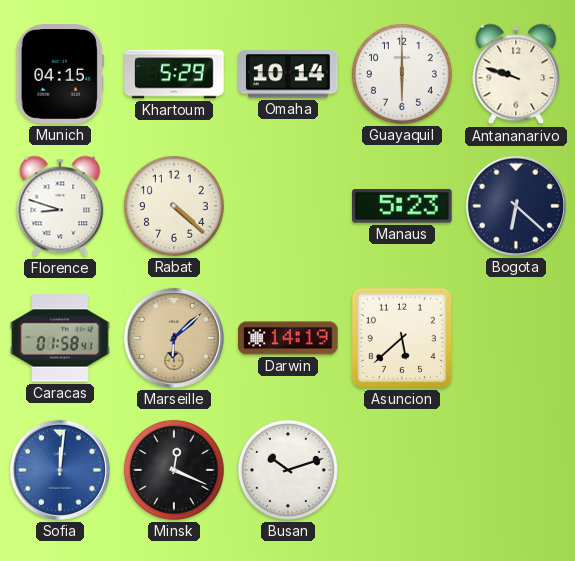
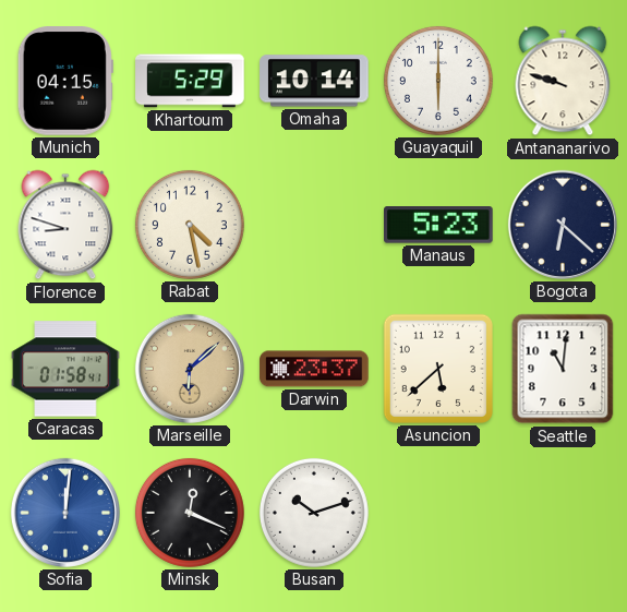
Rabat: 4:22 -> 4:28
Darwin: 14:19 -> 23:37
Seattle: none -> 11:01
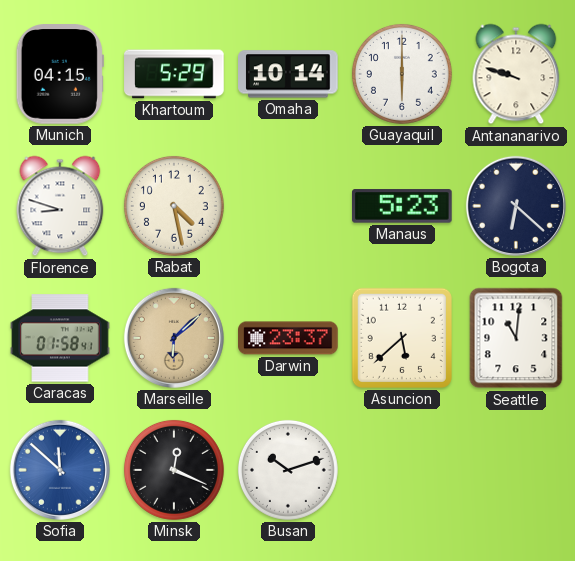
Sofia: 12:01 -> 11:52
